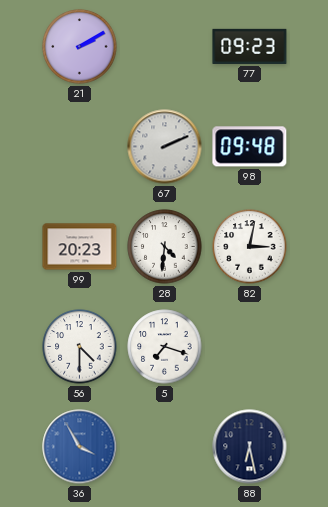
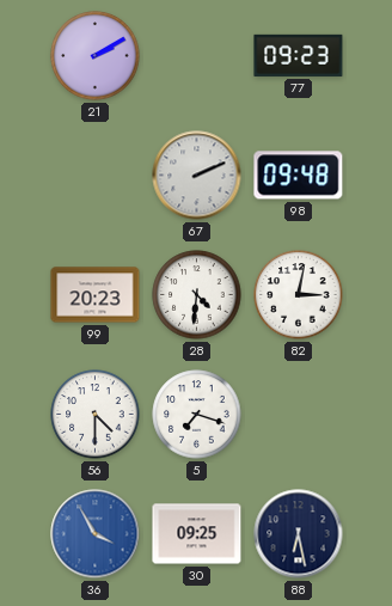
30: none -> 09:25
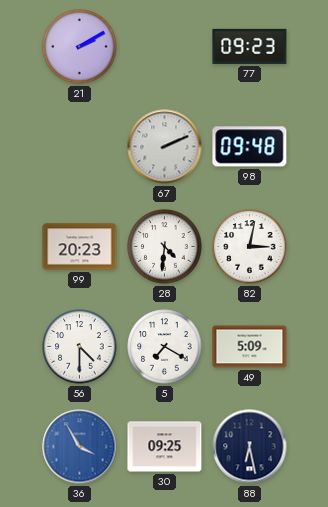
5: 7:18 -> 7:20
49: none -> 5:09
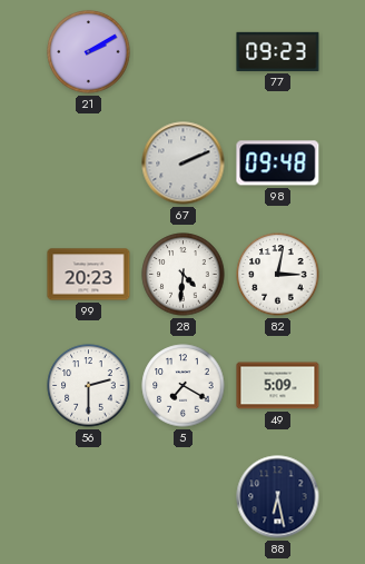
56: 4:30 -> 2:30
36: 3:55 -> none
30: 09:25 -> none
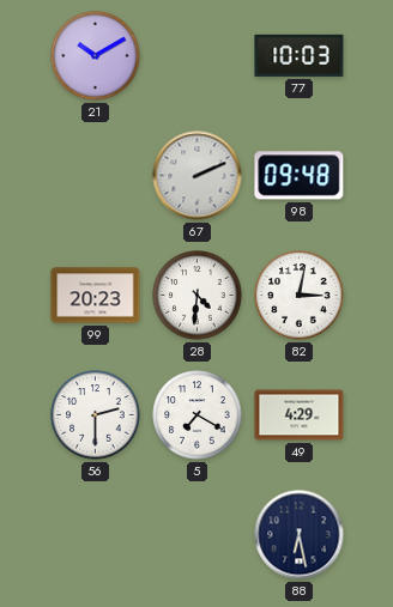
21: 2:10 -> 10:10
77: 09:23 -> 10:03
49: 5:09 -> 4:29
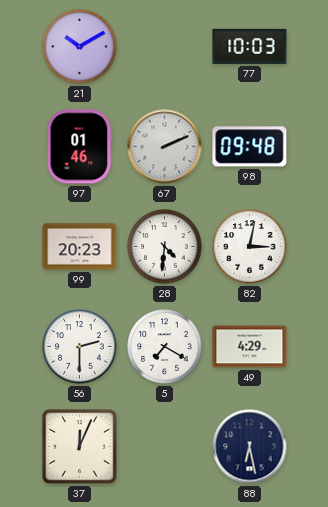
97: none -> 01:46
37: none -> 12:04
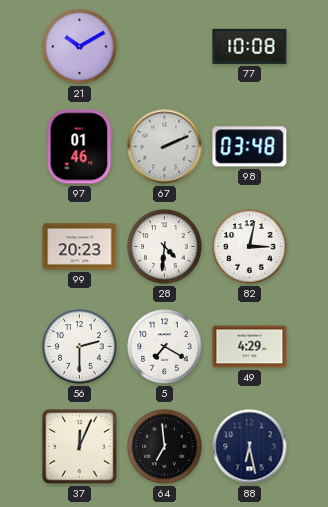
77: 10:03 -> 10:08
98: 09:48 -> 03:48
64: none -> 6:59
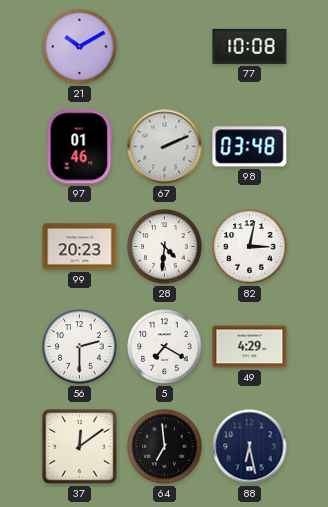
37: 12:04 -> 12:09
